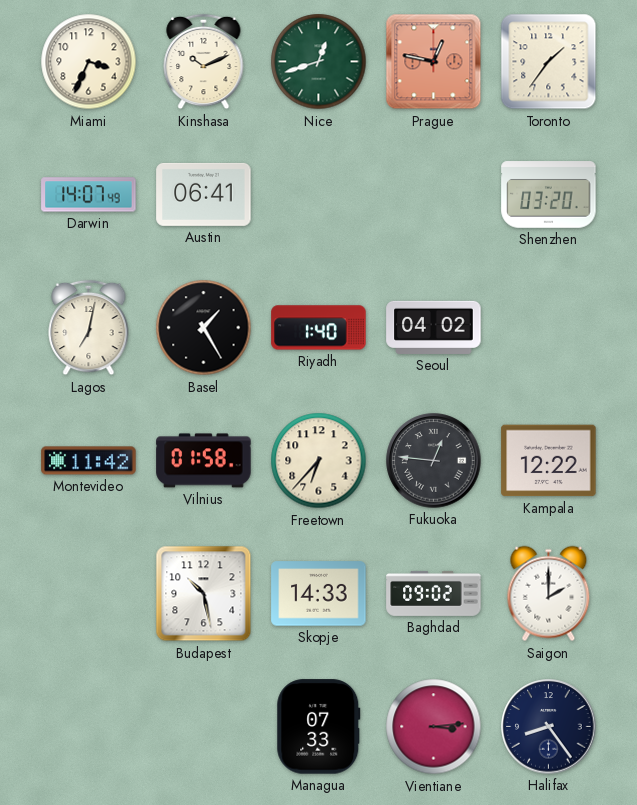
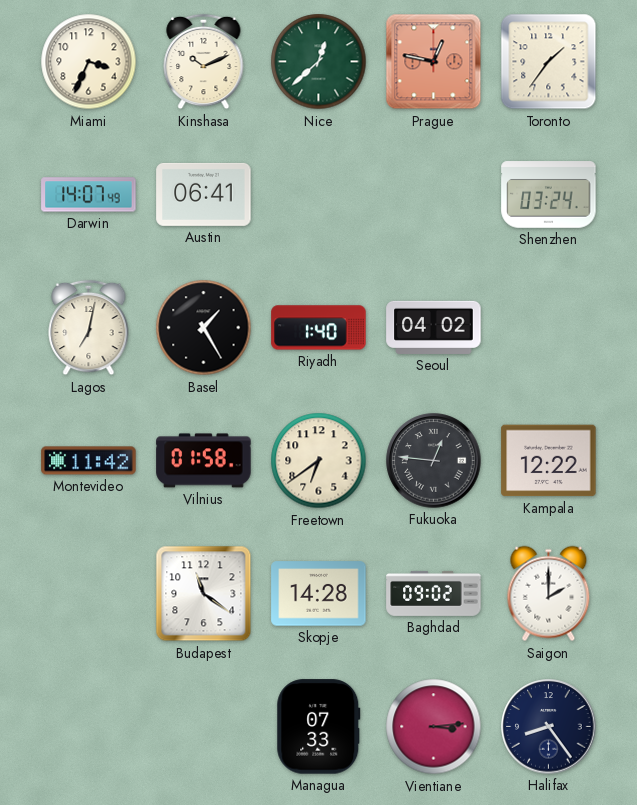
Nice: 12:42 -> 12:38
Shenzhen: 03:20 -> 03:24
Freetown: 6:37 -> 6:39
Budapest: 10:28 -> 11:21
Skopje: 14:33 -> 14:28
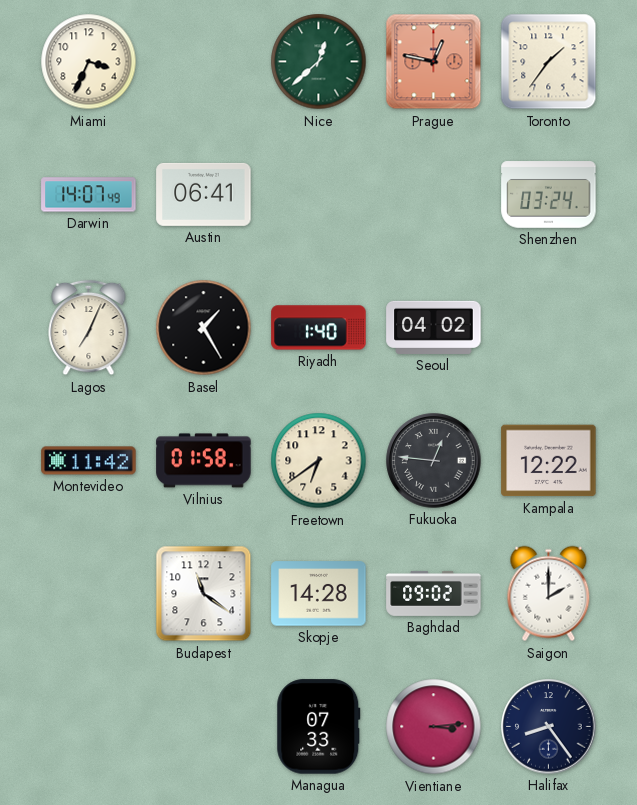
Kinshasa: 10:11 -> none
Lagos: 7:02 -> 7:04
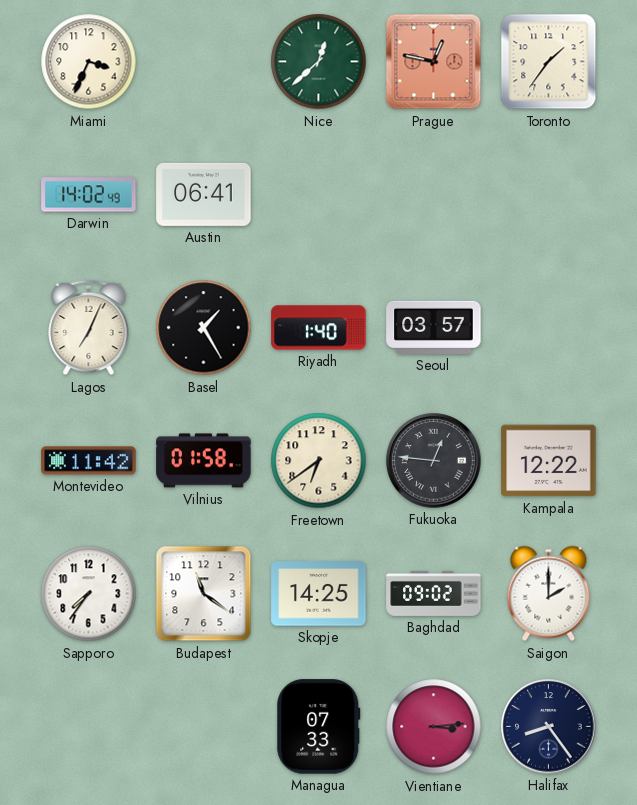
Darwin: 14:07 -> 14:02
Shenzhen: 03:24 -> none
Seoul: 04:02 -> 03:57
Sapporo: none -> 7:36
Skopje: 14:28 -> 14:25
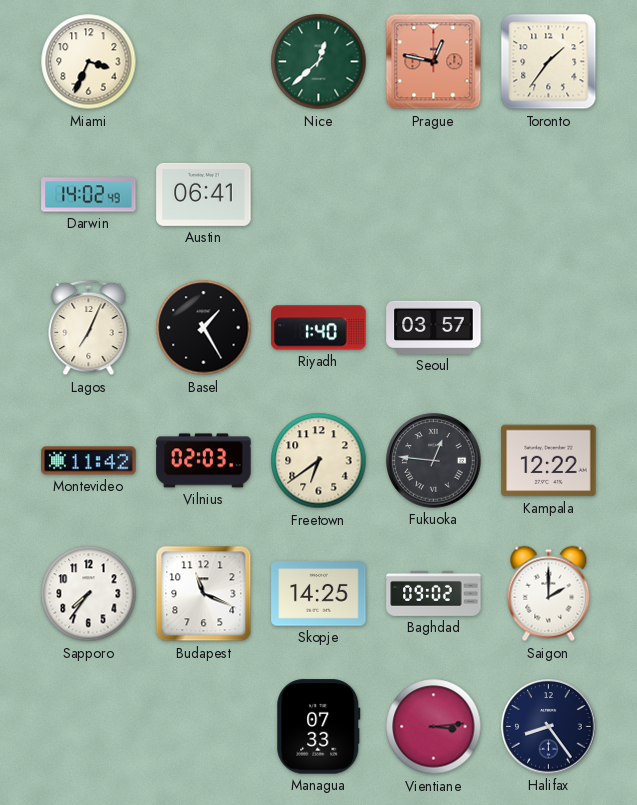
Vilnius: 01:58 -> 02:03
Budapest: 11:21 -> 11:19
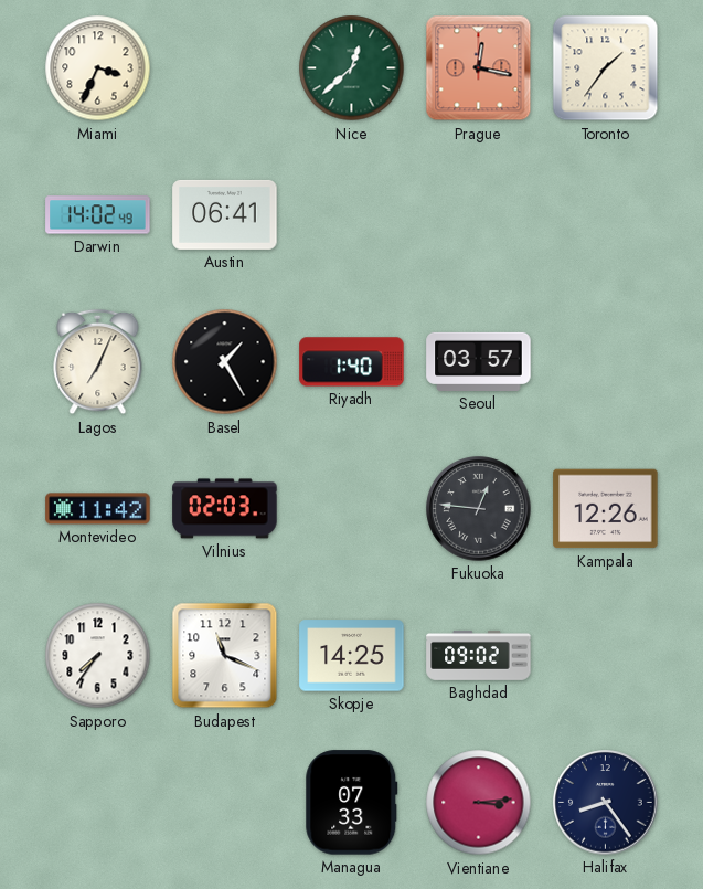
Prague: 12:47 -> 12:17
Freetown: 6:39 -> none
Kampala: 12:22 -> 12:26
Saigon: 2:00 -> none
